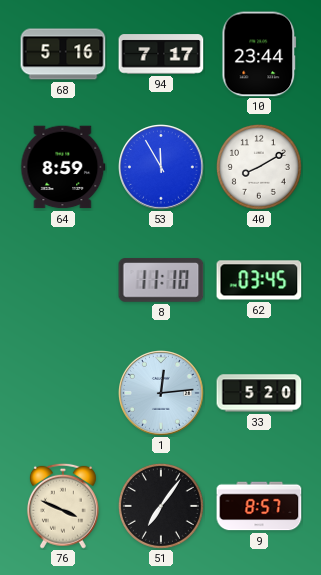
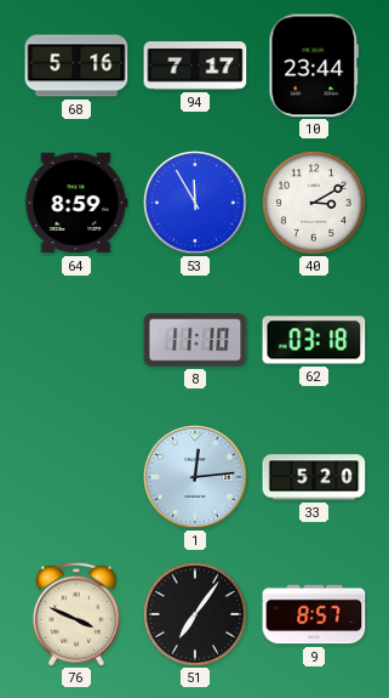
40: 8:10 -> 3:10
62: 03:45 -> 03:18
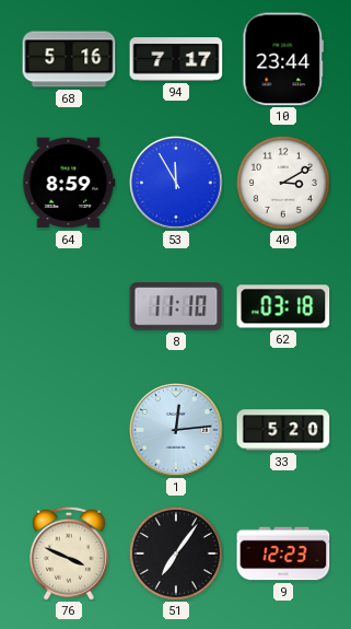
9: 8:57 -> 12:23
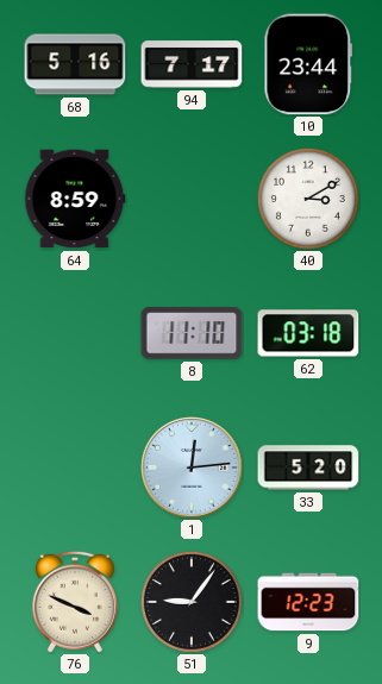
53: 11:55 -> none
51: 7:06 -> 9:06
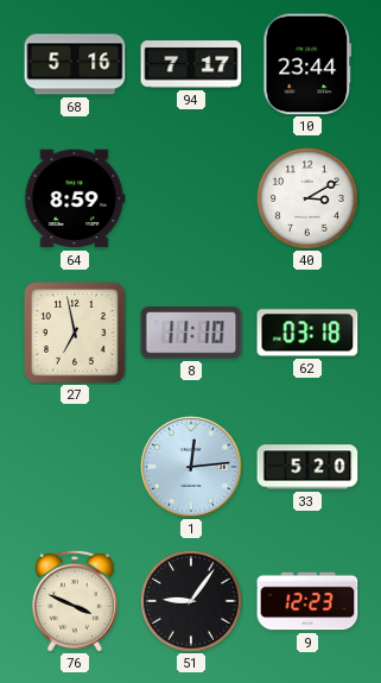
27: none -> 6:58
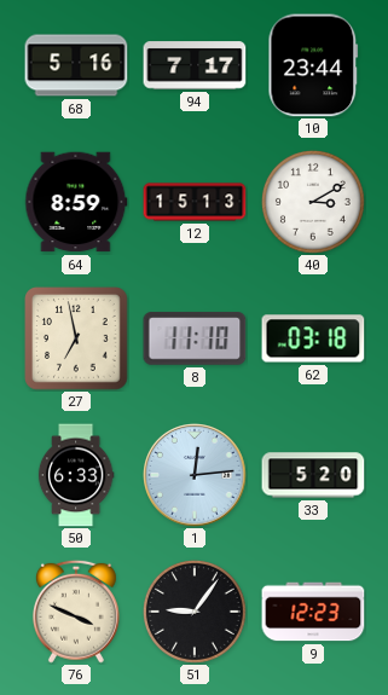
12: none -> 15:13
50: none -> 6:33
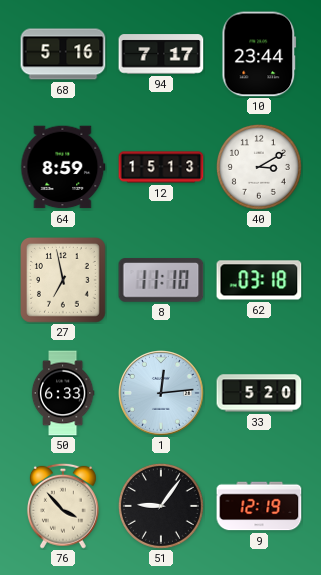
76: 3:49 -> 3:53
9: 12:23 -> 12:19
